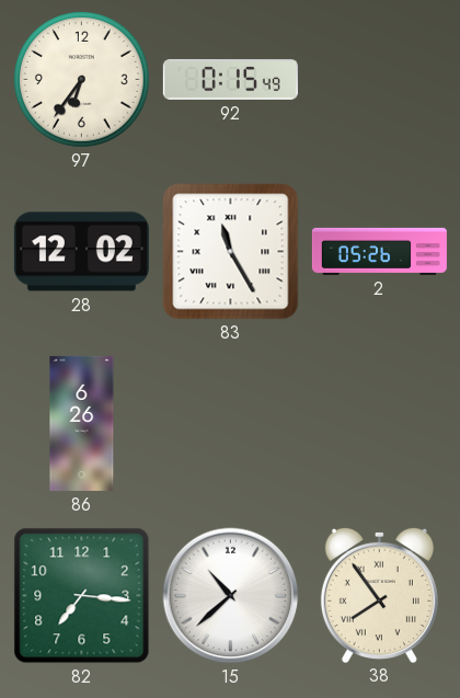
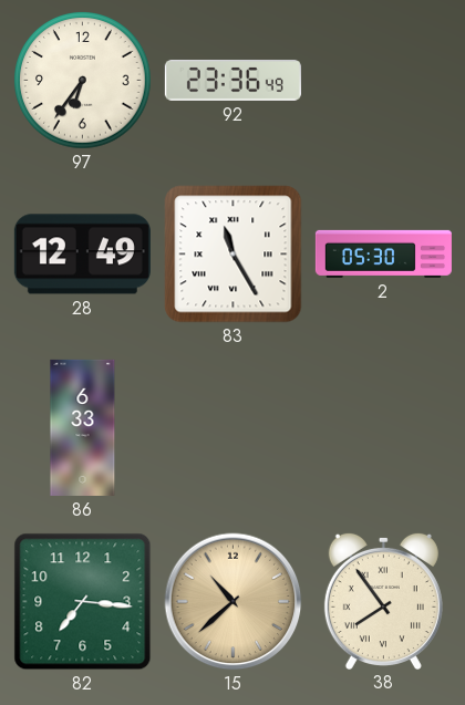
92: 0:15 -> 23:36
28: 12:02 -> 12:49
2: 05:26 -> 05:30
86: 6:26 -> 6:33
15 dial: white -> champagne
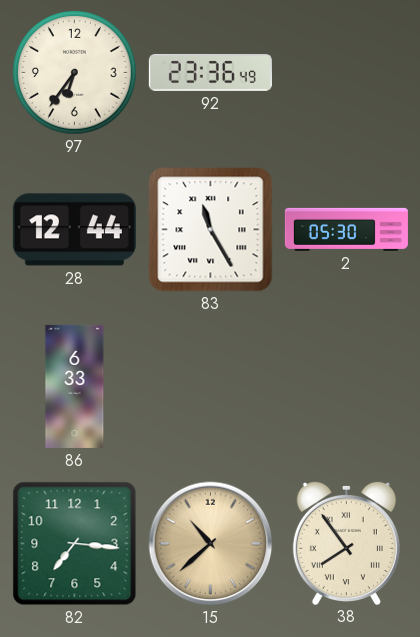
28: 12:49 -> 12:44
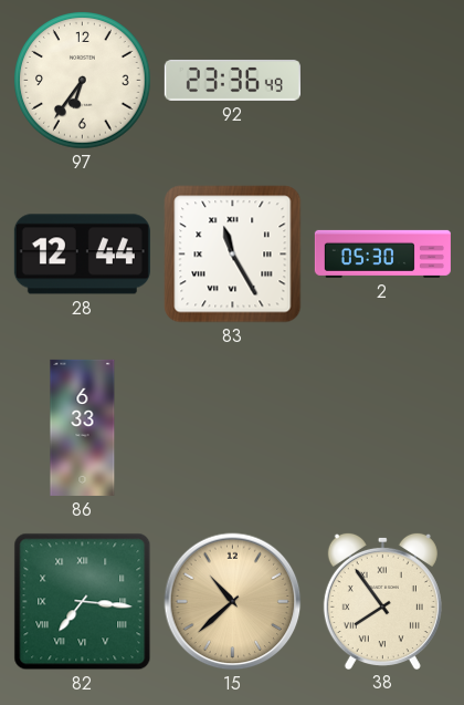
82 numerals: Arabic -> Roman
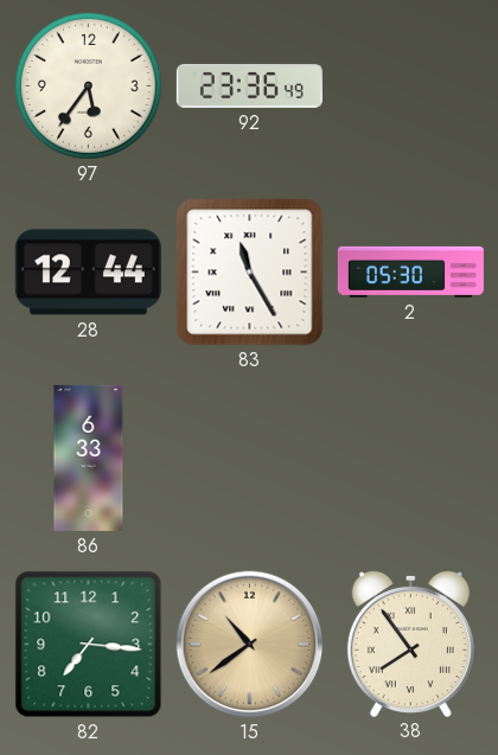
97: 6:36 -> 5:36
82 numerals: Roman -> Arabic
15: 10:38 -> 10:39
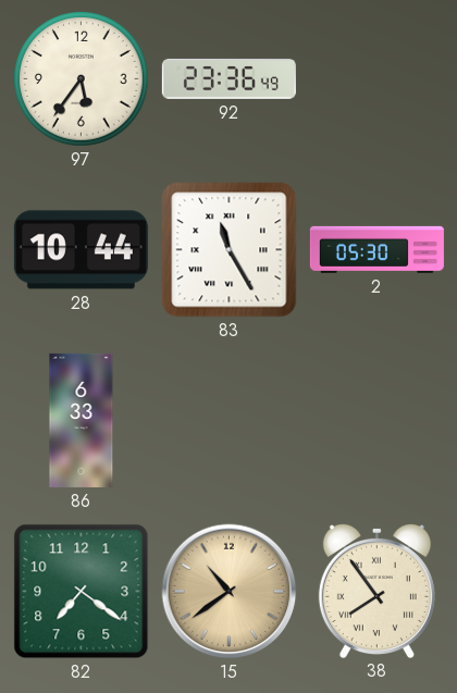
28: 12:44 -> 10:44
82: 7:16 -> 7:21
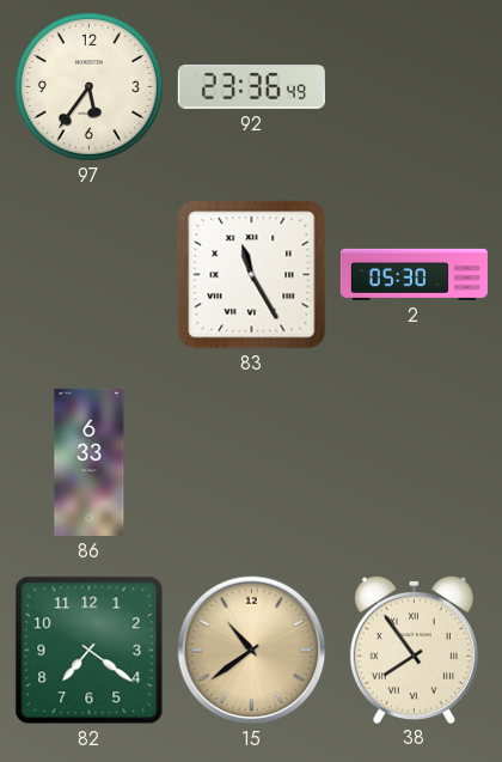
28: 10:44 -> none
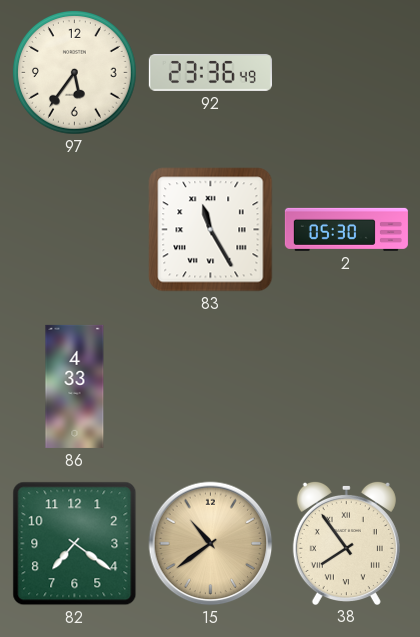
86: 6:33 -> 4:33
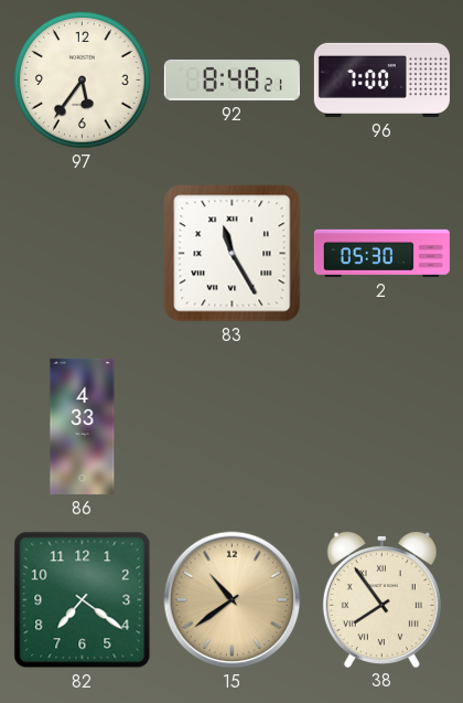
92: 23:36 -> 8:48
96: none -> 7:00
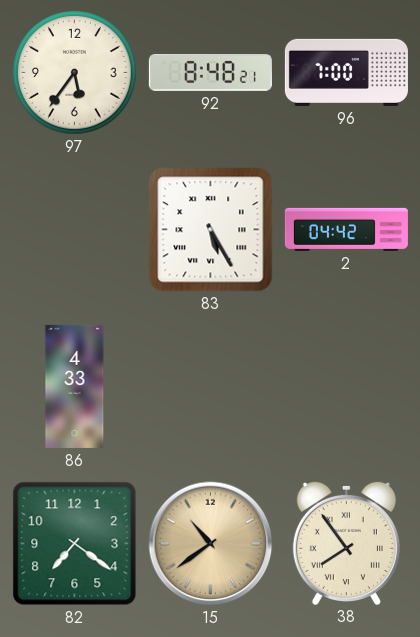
83: 11:25 -> 5:25
2: 05:30 -> 04:42
